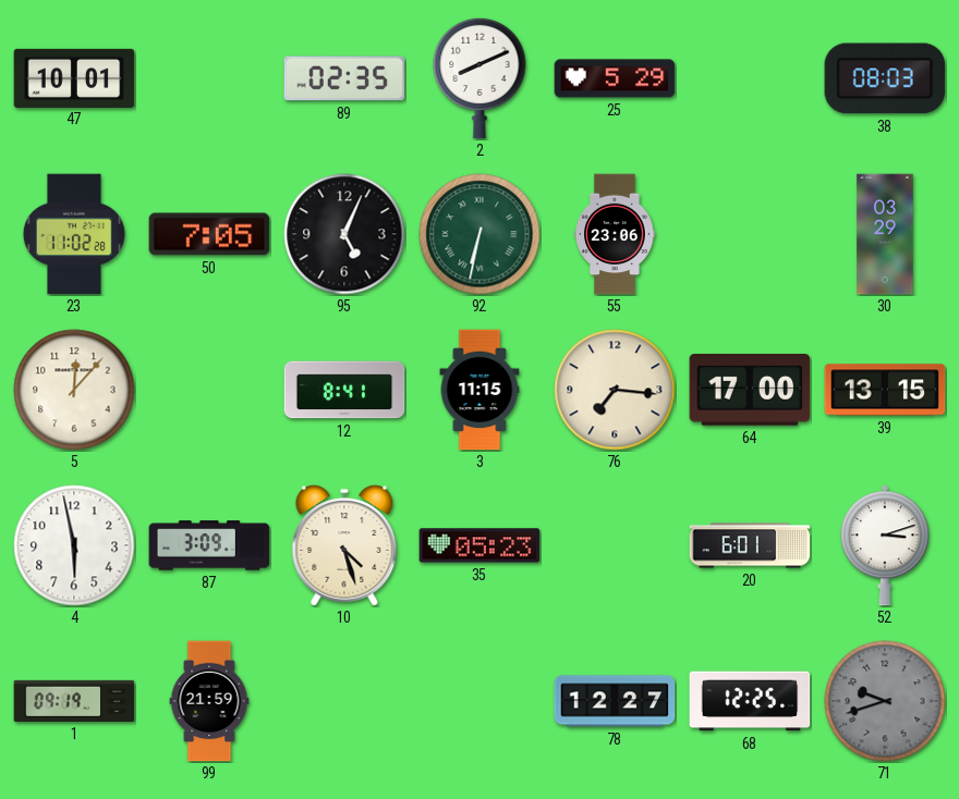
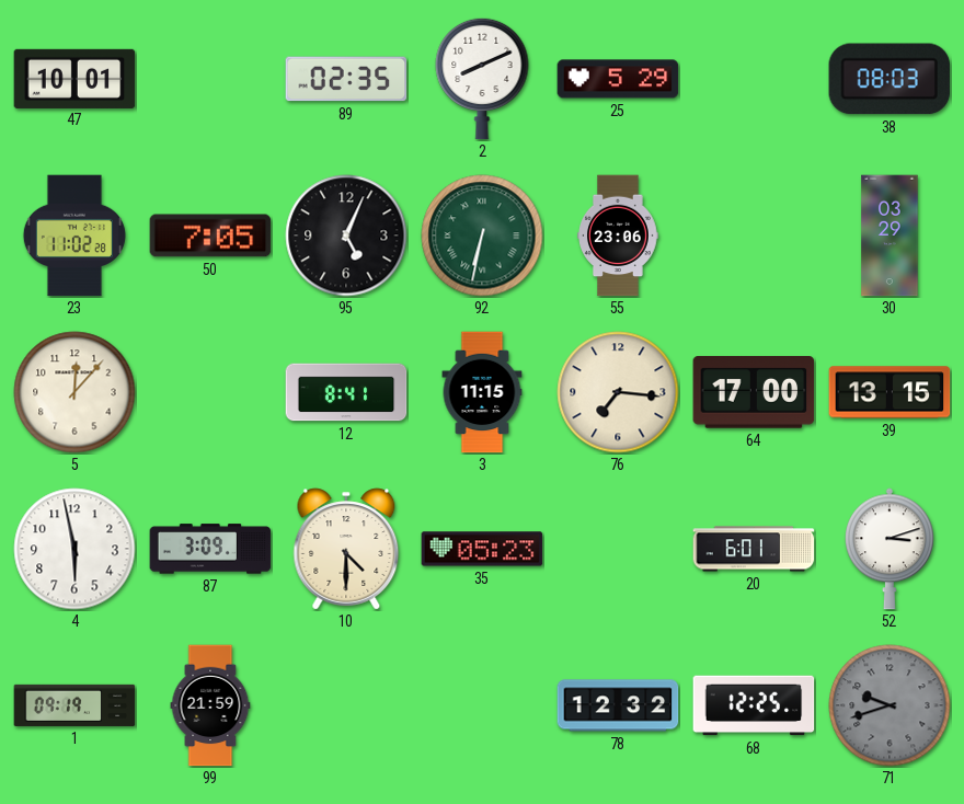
10: 4:27 -> 4:30
78: 12:27 -> 12:32
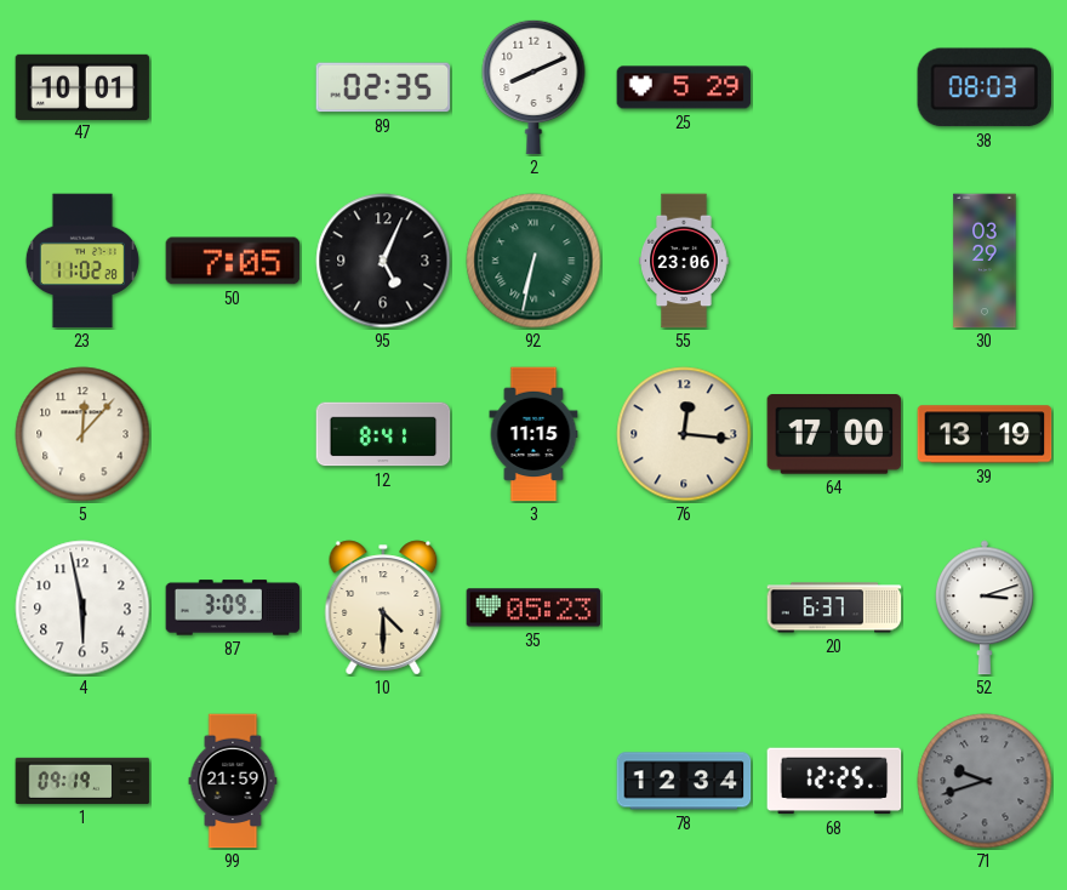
76: 7:16 -> 12:16
39: 13:15 -> 13:19
20: 6:01 -> 6:37
78: 12:32 -> 12:34
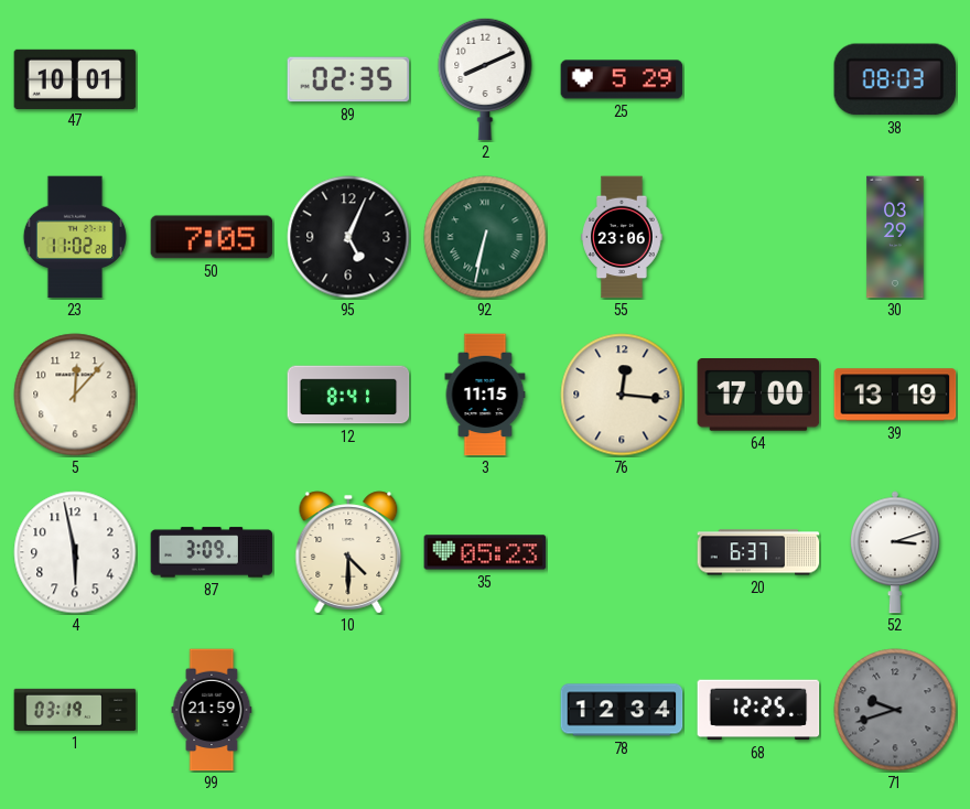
1: 09:19 -> 03:19
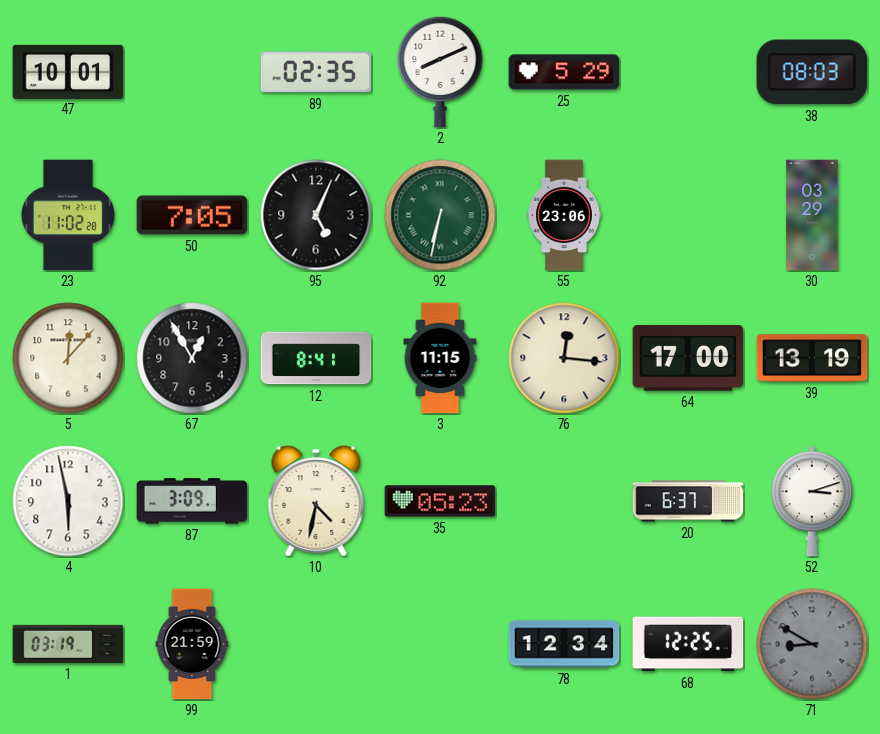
67: none -> 12:55
10: 4:30 -> 4:32
71: 9:42 -> 8:50
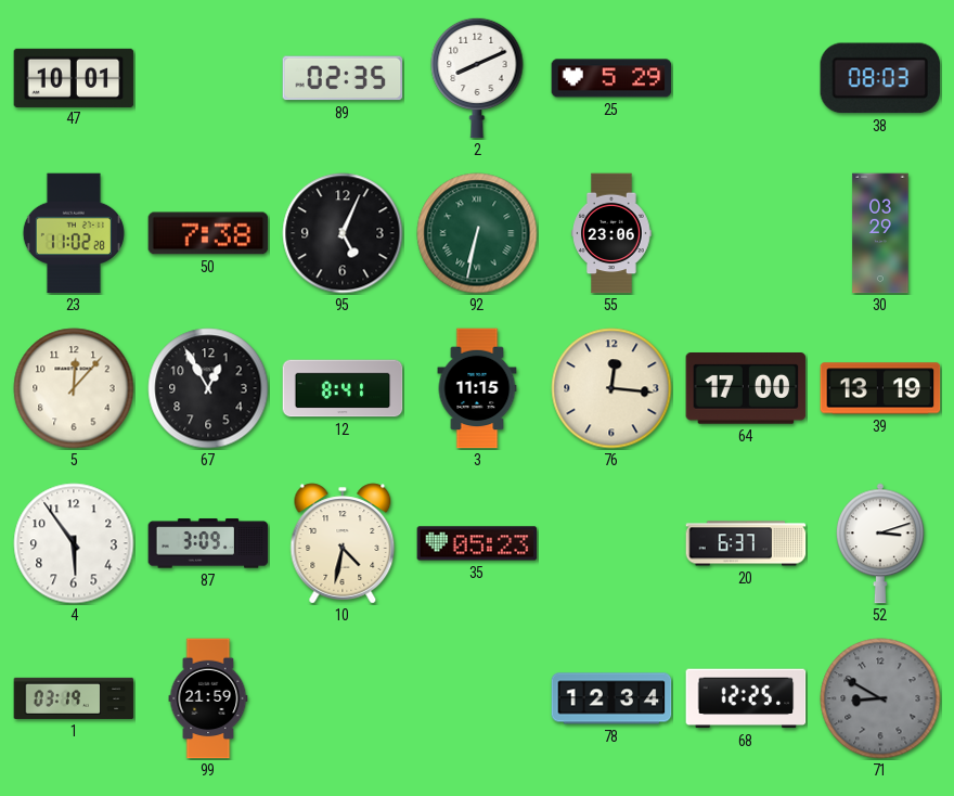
50: 7:05 -> 7:38
4: 5:58 -> 5:54
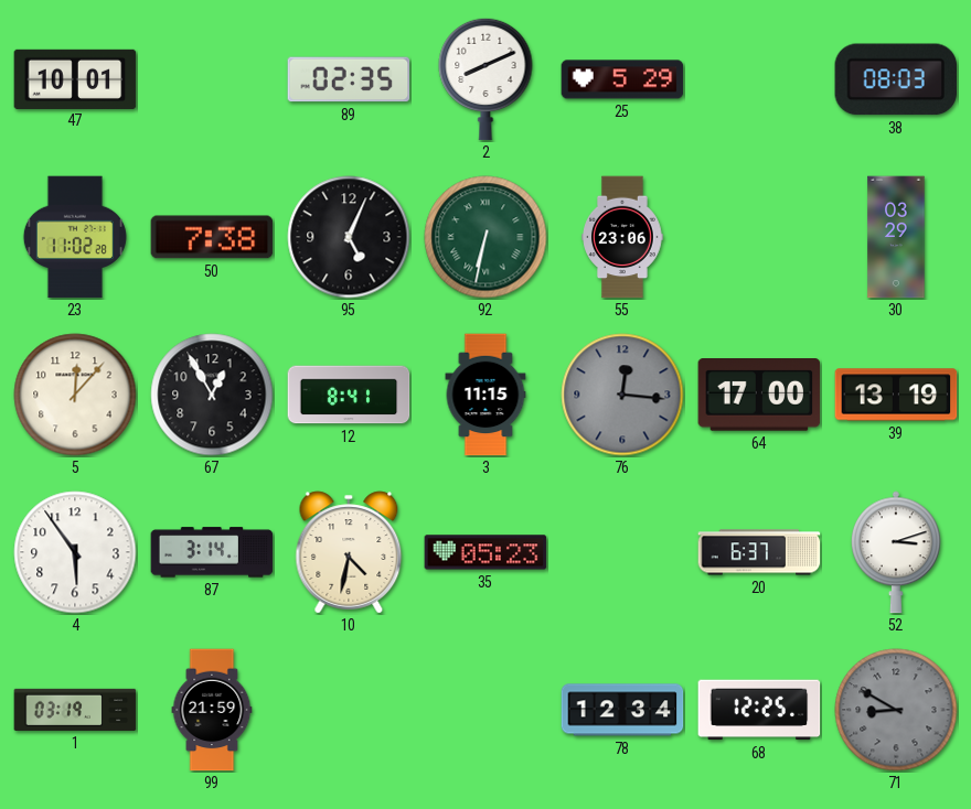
76 dial: cream -> grey
87: 3:09 -> 3:14
